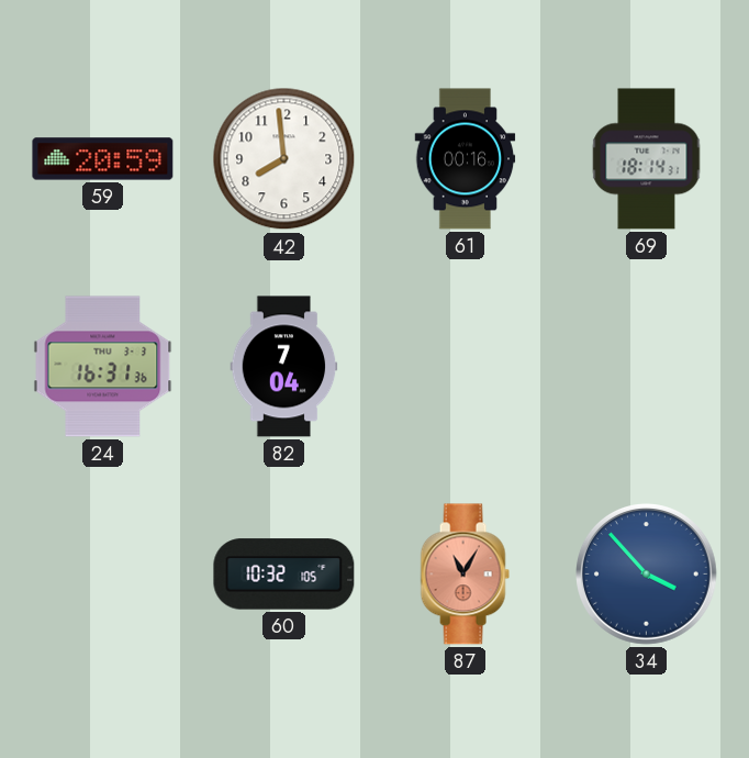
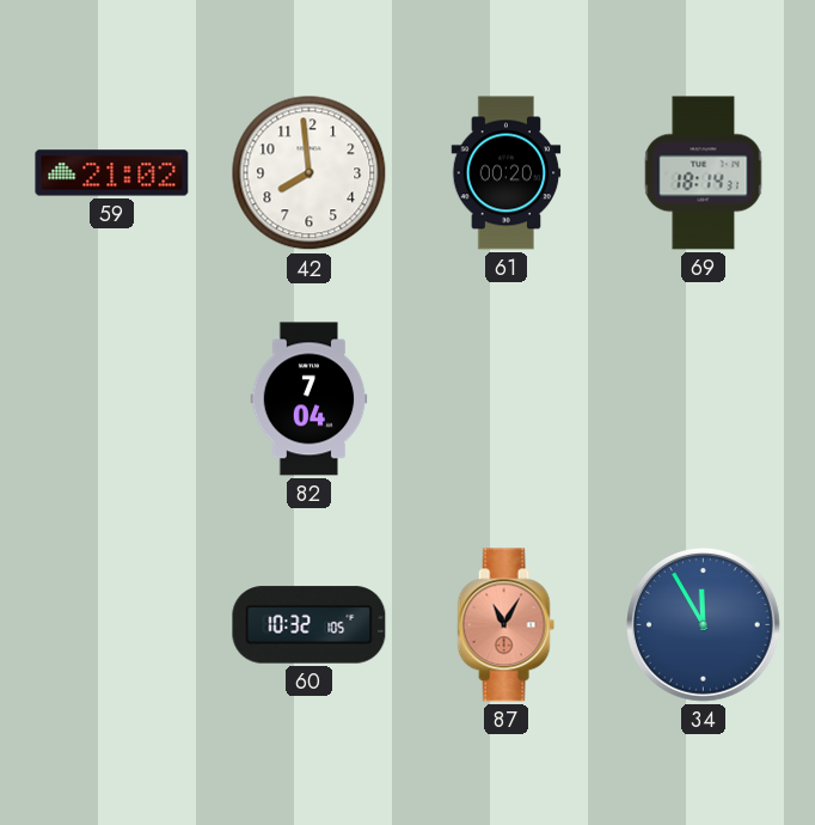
59: 20:59 -> 21:02
61: 00:16 -> 00:20
24: 16:31 -> none
34: 3:53 -> 11:55
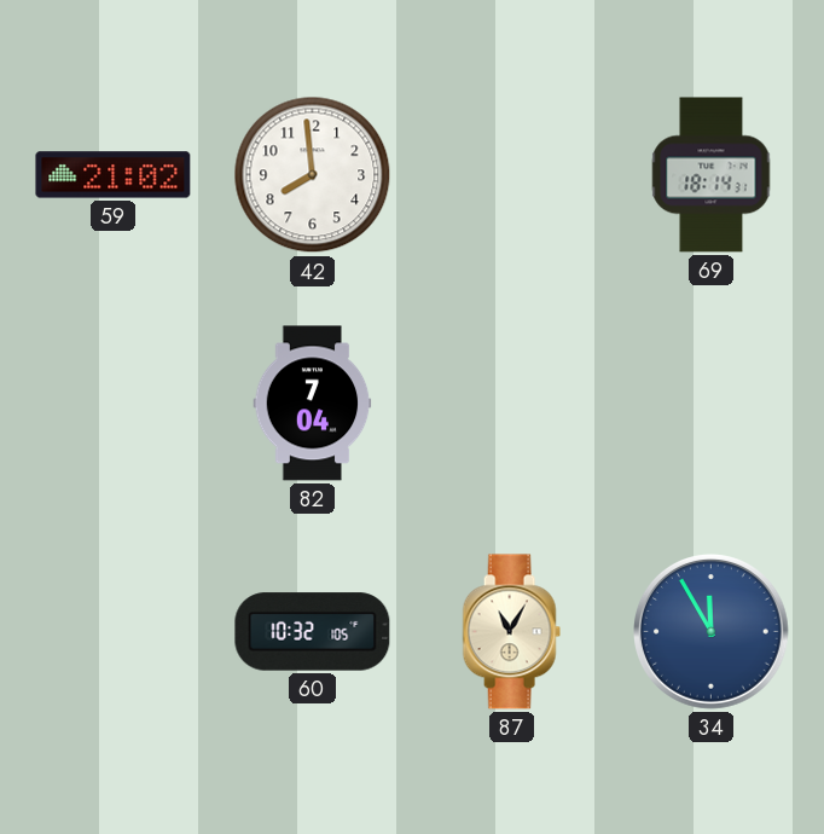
61: 00:20 -> none
87 dial: salmon -> cream
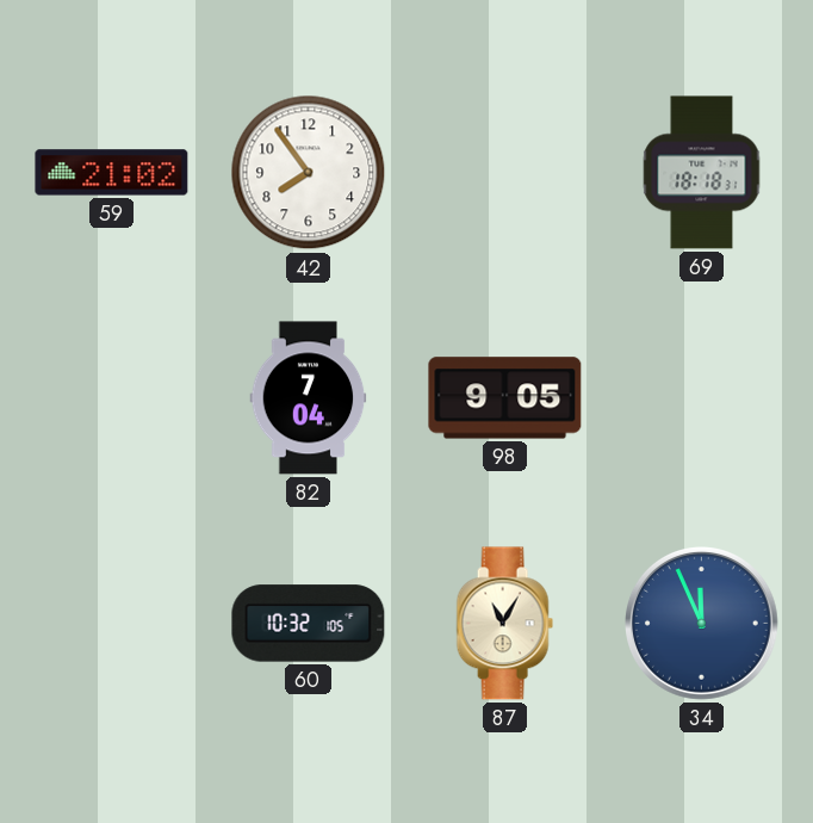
42: 7:59 -> 7:54
69: 18:14 -> 18:18
98: none -> 9:05
34: 11:55 -> 11:56
